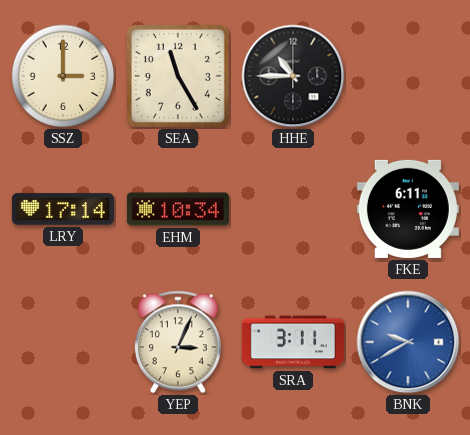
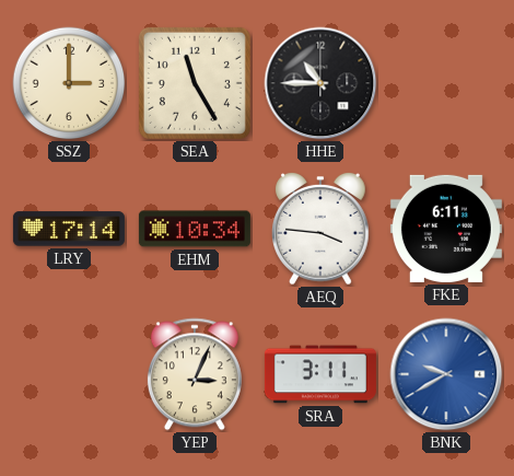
AEQ: none -> 3:46
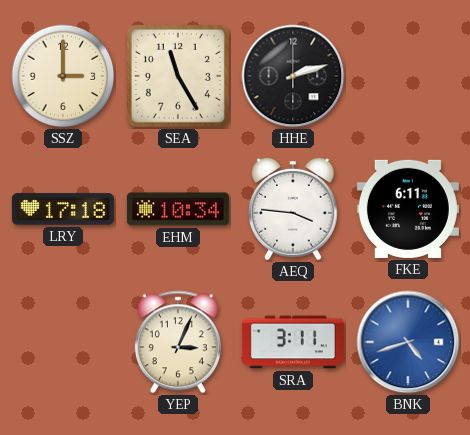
HHE: 10:45 -> 2:12
LRY: 17:14 -> 17:18
BNK: 9:40 -> 4:42
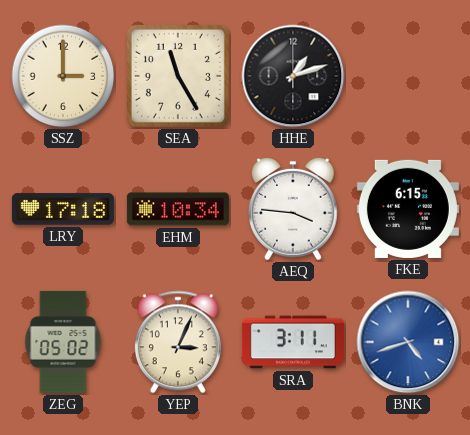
HHE: 2:12 -> 1:12
FKE: 6:11 -> 6:15
ZEG: none -> 05:02
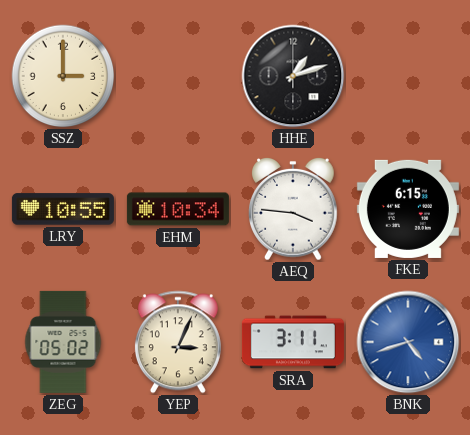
SEA: 11:25 -> none
LRY: 17:18 -> 10:55
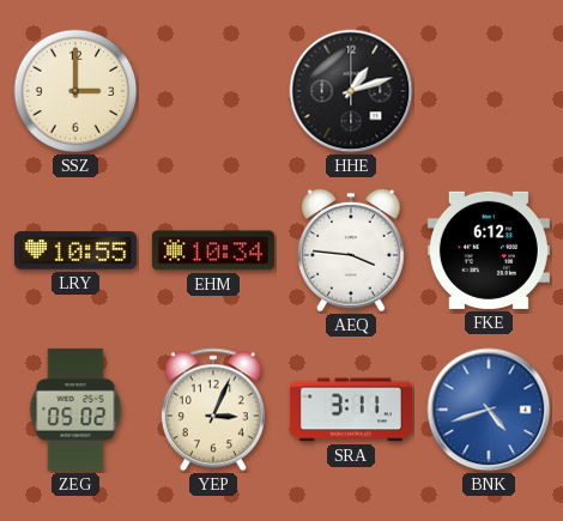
FKE: 6:15 -> 6:12
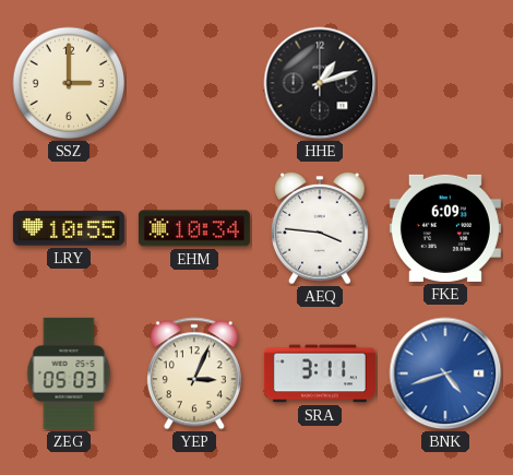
FKE: 6:12 -> 6:09
ZEG: 05:02 -> 05:03
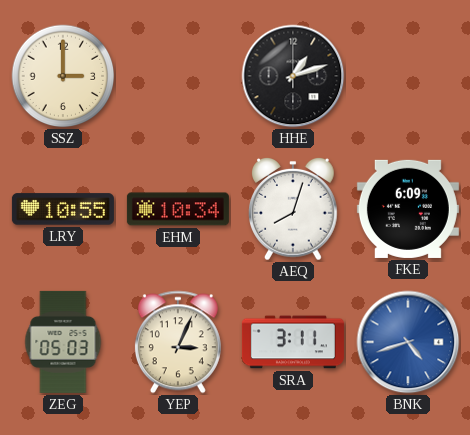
AEQ: 3:46 -> 8:03
